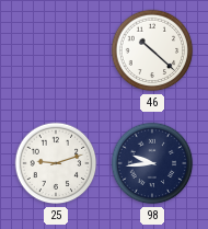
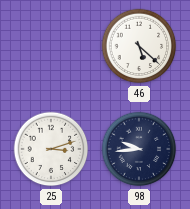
46: 10:22 -> 5:22
25: 9:12 -> 3:12
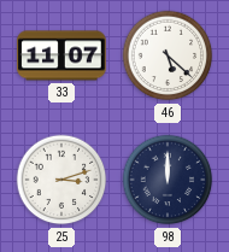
33: none -> 11:07
98: 9:44 -> 12:00
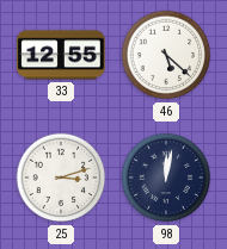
33: 11:07 -> 12:55
98: 12:00 -> 12:02
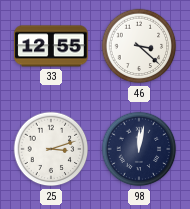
46: 5:22 -> 3:22
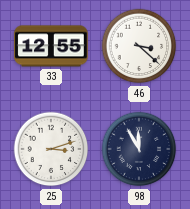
98: 12:02 -> 11:55
